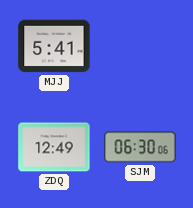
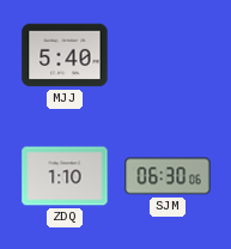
MJJ: 5:41 -> 5:40
ZDQ: 12:49 -> 1:10
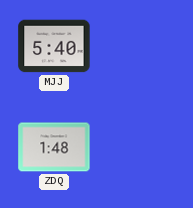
ZDQ: 1:10 -> 1:48
SJM: 06:30 -> none
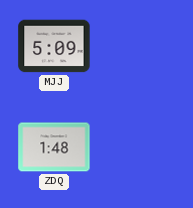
MJJ: 5:40 -> 5:09
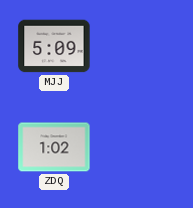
ZDQ: 1:48 -> 1:02
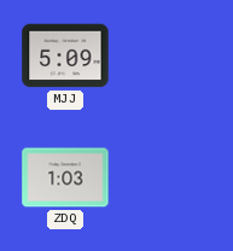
ZDQ: 1:02 -> 1:03
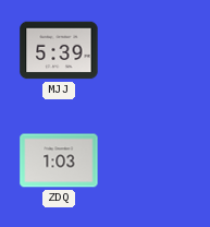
MJJ: 5:09 -> 5:39
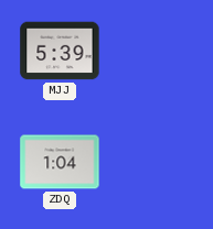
ZDQ: 1:03 -> 1:04
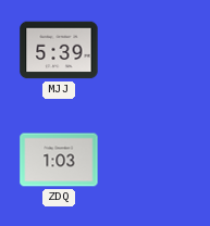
ZDQ: 1:04 -> 1:03
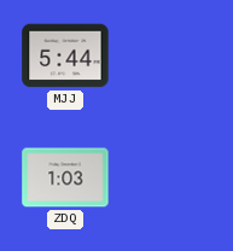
MJJ: 5:39 -> 5:44
